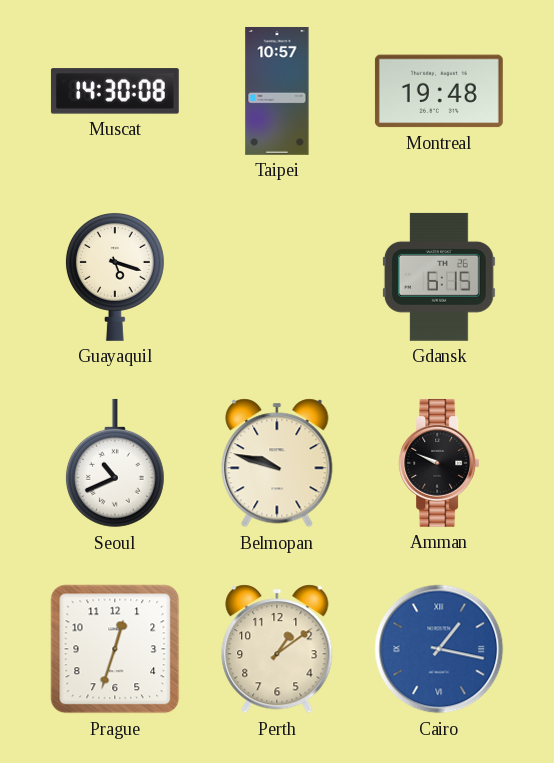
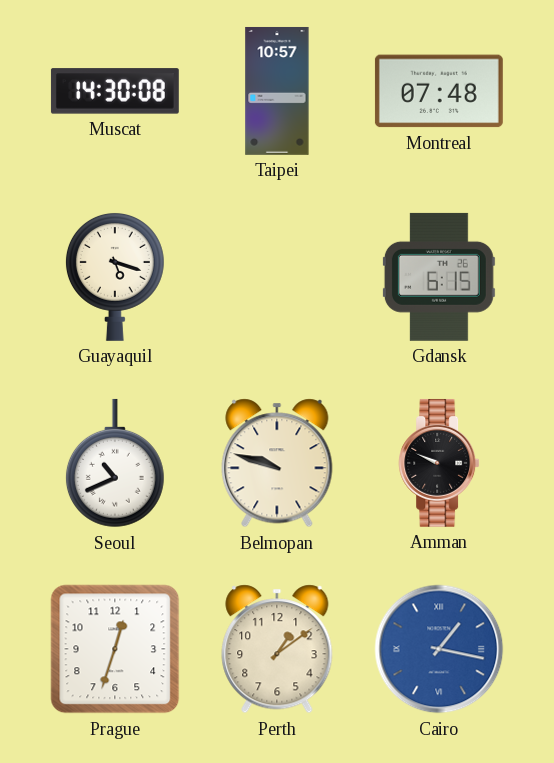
Montreal: 19:48 -> 07:48
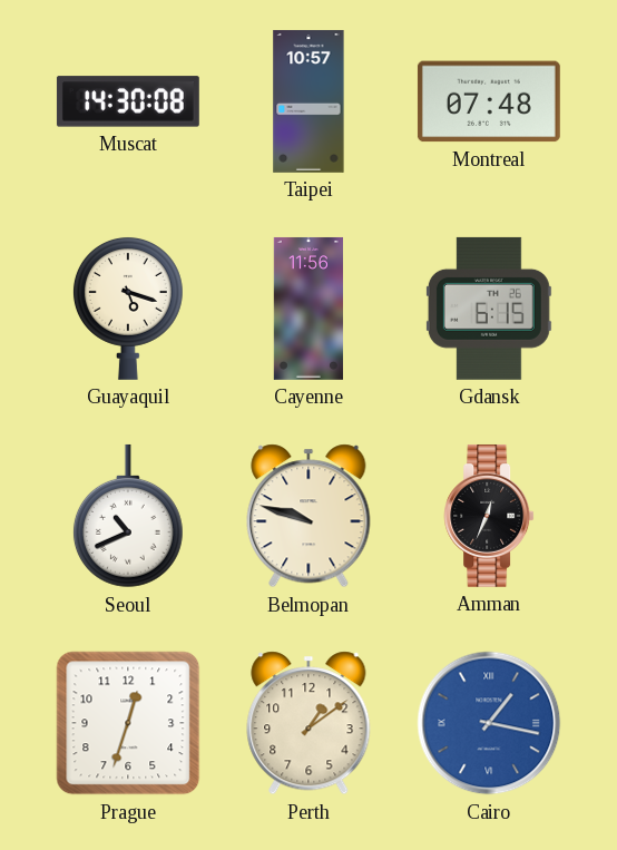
Cayenne: none -> 11:56
Amman: 9:49 -> 12:34
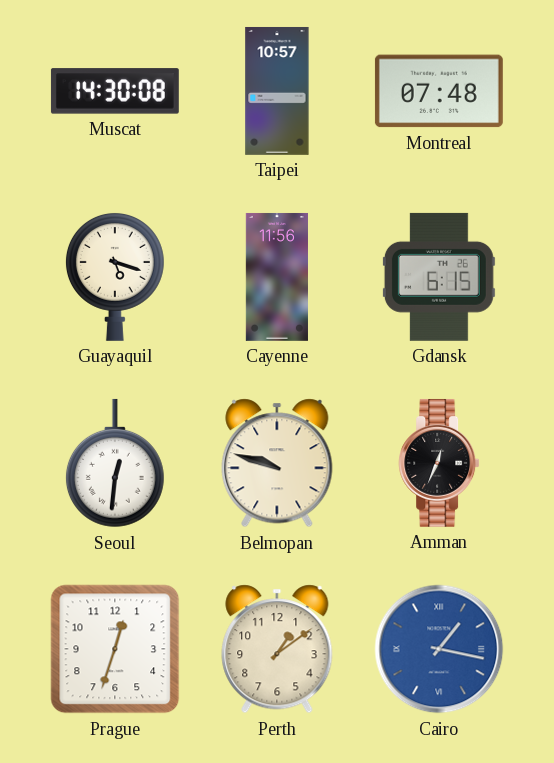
Seoul: 10:41 -> 12:31
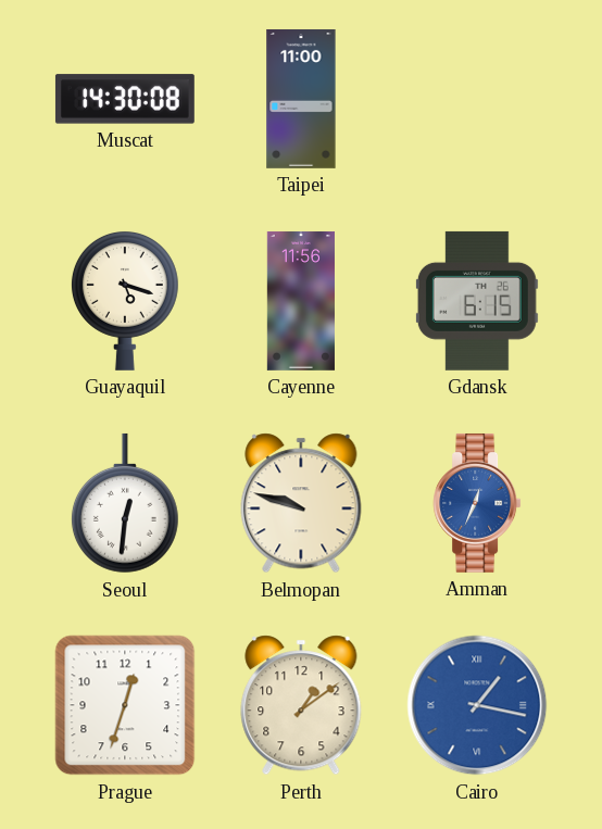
Taipei: 10:57 -> 11:00
Montreal: 07:48 -> none
Amman dial: black -> blue
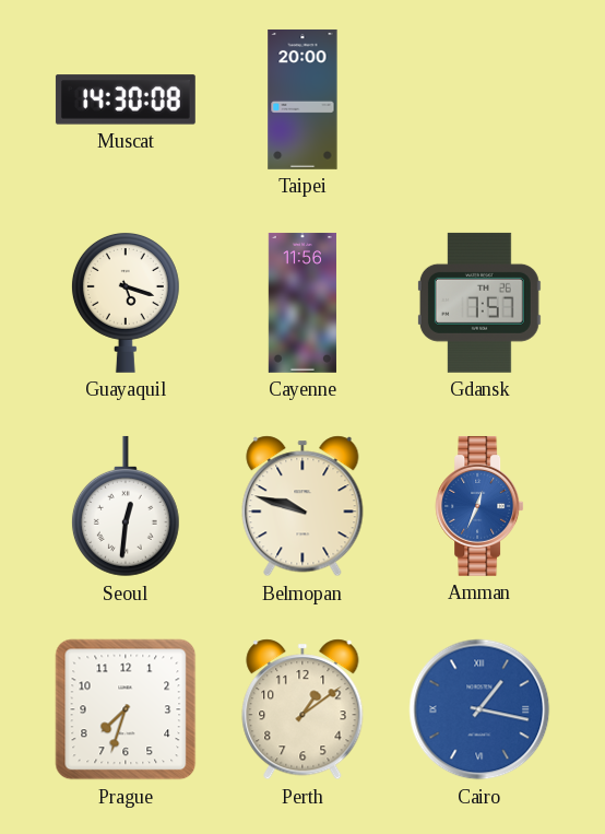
Taipei: 11:00 -> 20:00
Gdansk: 6:15 -> 7:57
Prague: 12:33 -> 7:33
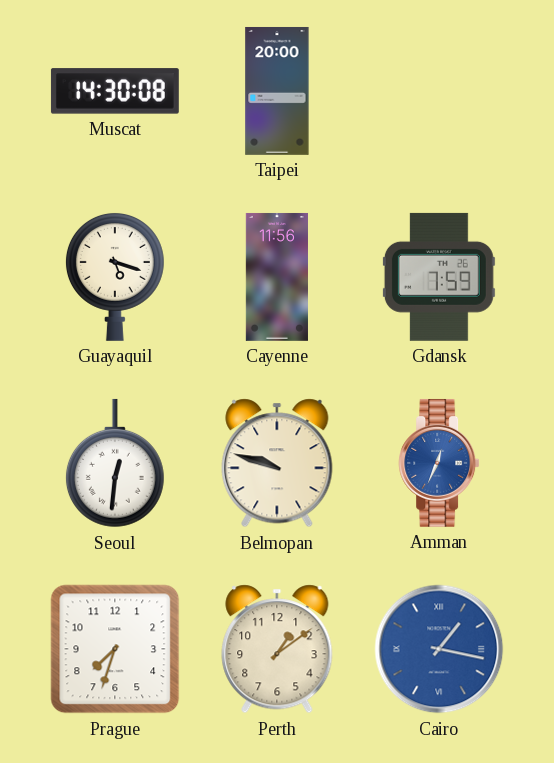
Gdansk: 7:57 -> 7:59
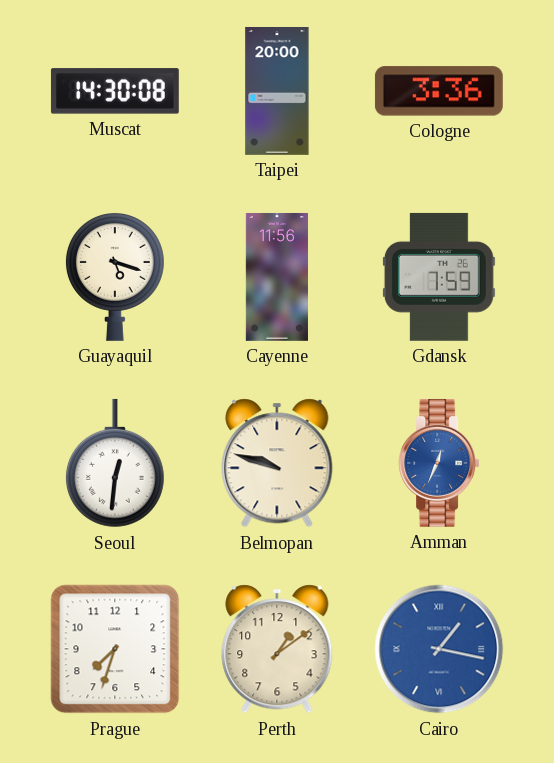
Cologne: none -> 3:36
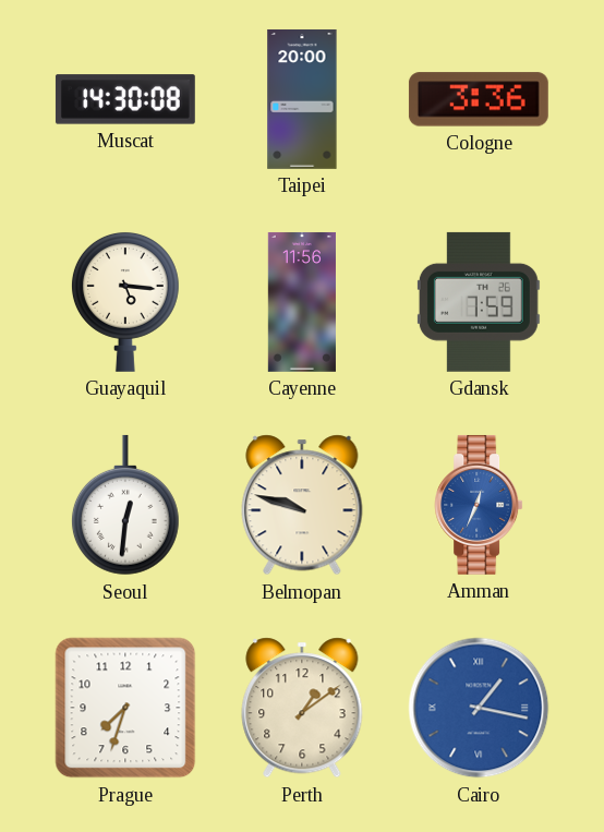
Guayaquil: 5:18 -> 5:16
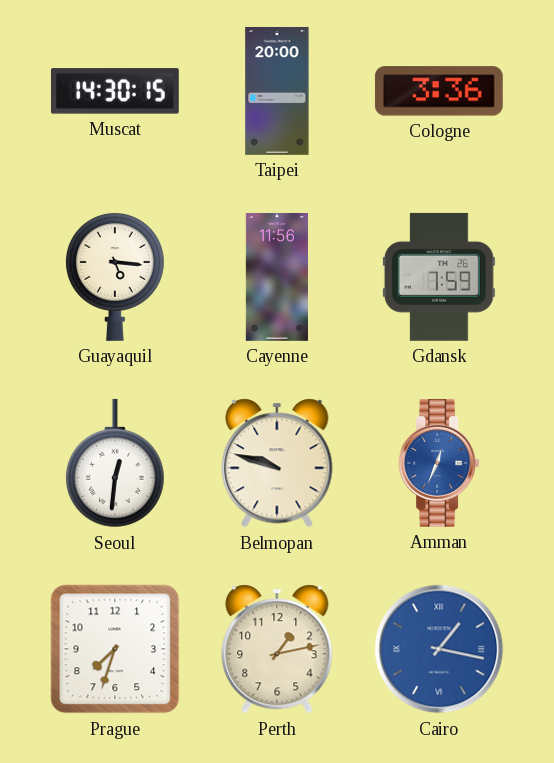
Muscat: 14:30:08 -> 14:30:15
Perth: 1:09 -> 1:13
